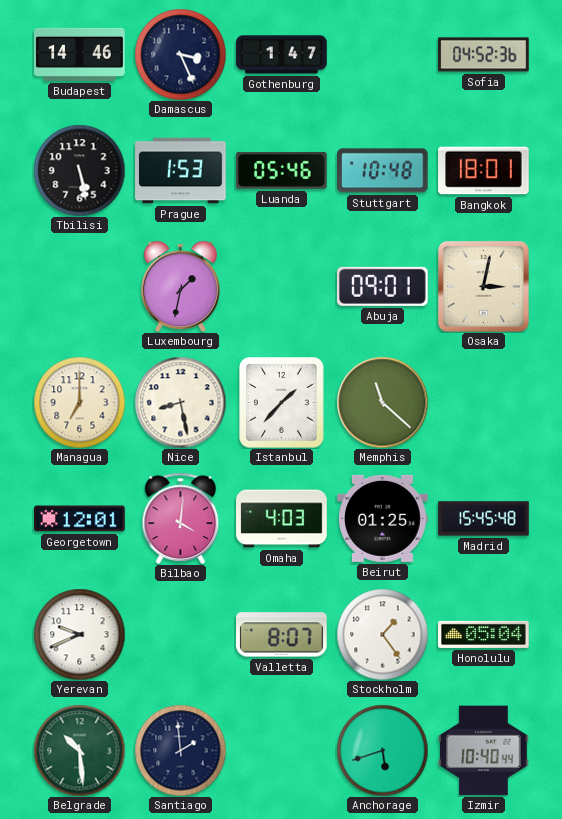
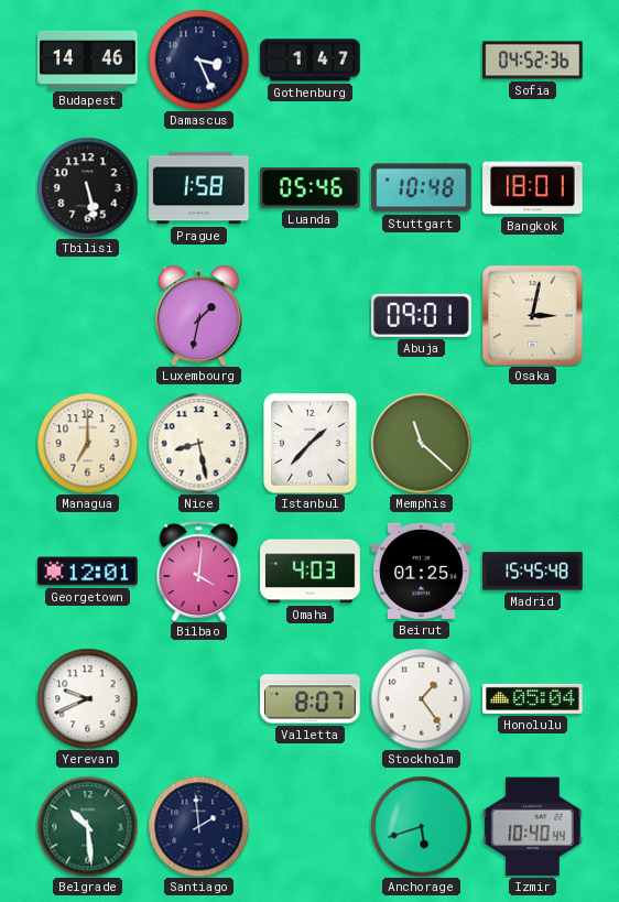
Prague: 1:53 -> 1:58
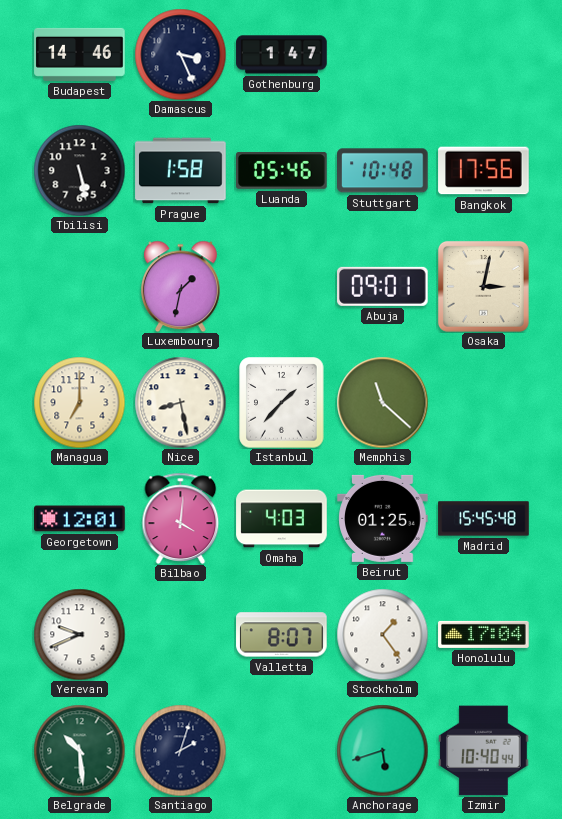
Sofia: 04:52 -> none
Bangkok: 18:01 -> 17:56
Honolulu: 05:04 -> 17:04
Santiago: 1:59 -> 2:03
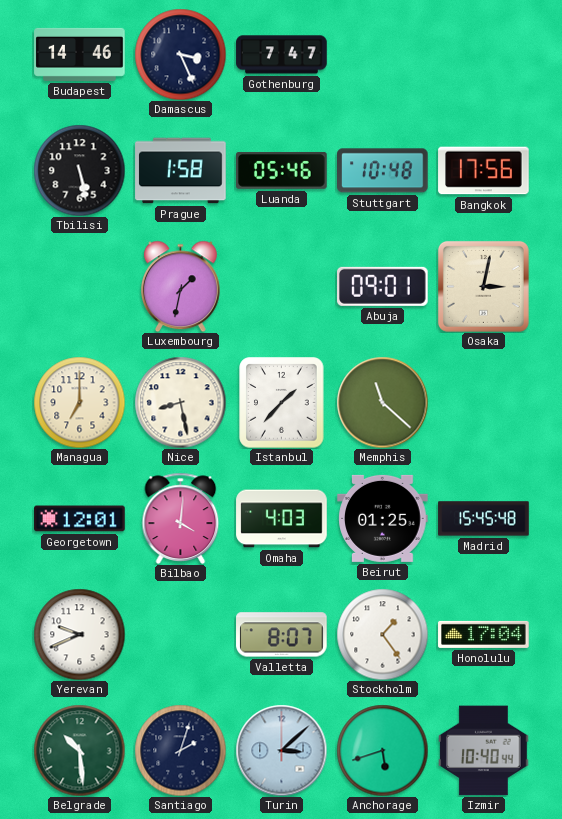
Gothenburg: 1:47 -> 7:47
Turin: none -> 3:08
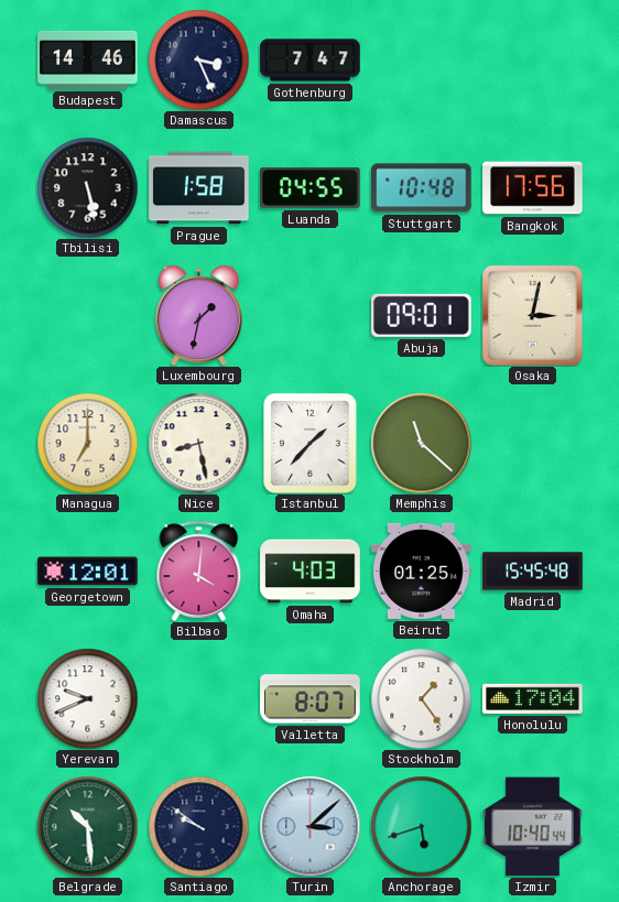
Luanda: 05:46 -> 04:55
Santiago: 2:03 -> 9:51
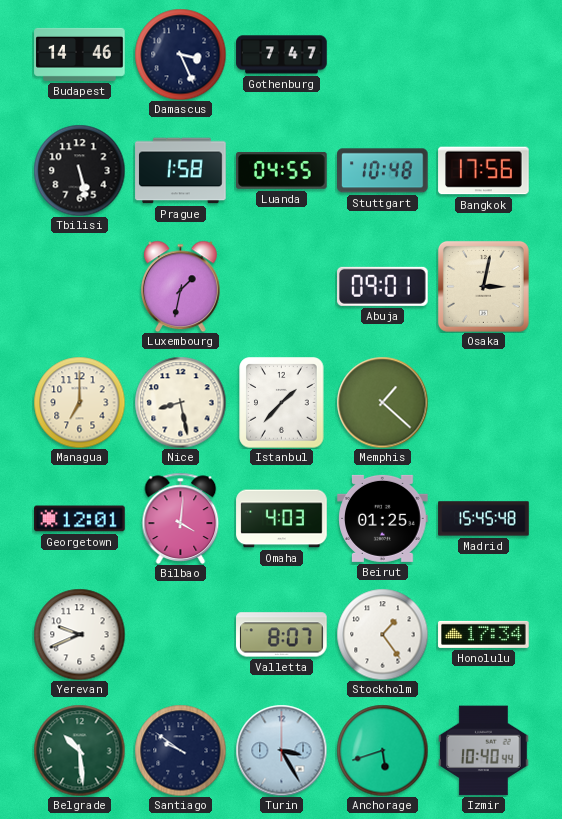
Memphis: 11:22 -> 1:22
Honolulu: 17:04 -> 17:34
Turin: 3:08 -> 3:25
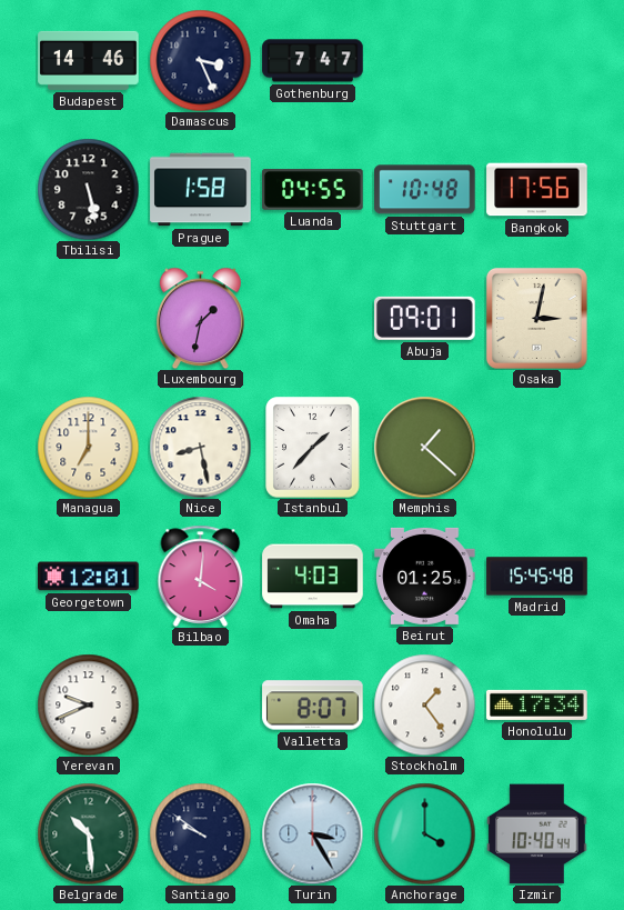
Anchorage: 5:42 -> 4:00
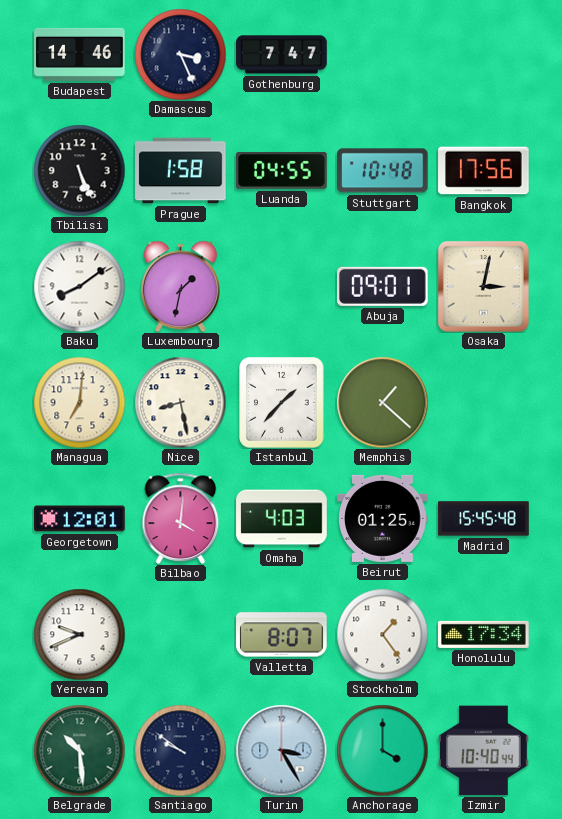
Tbilisi: 5:28 -> 5:26
Baku: none -> 8:09
Managua: 7:00 -> 7:01
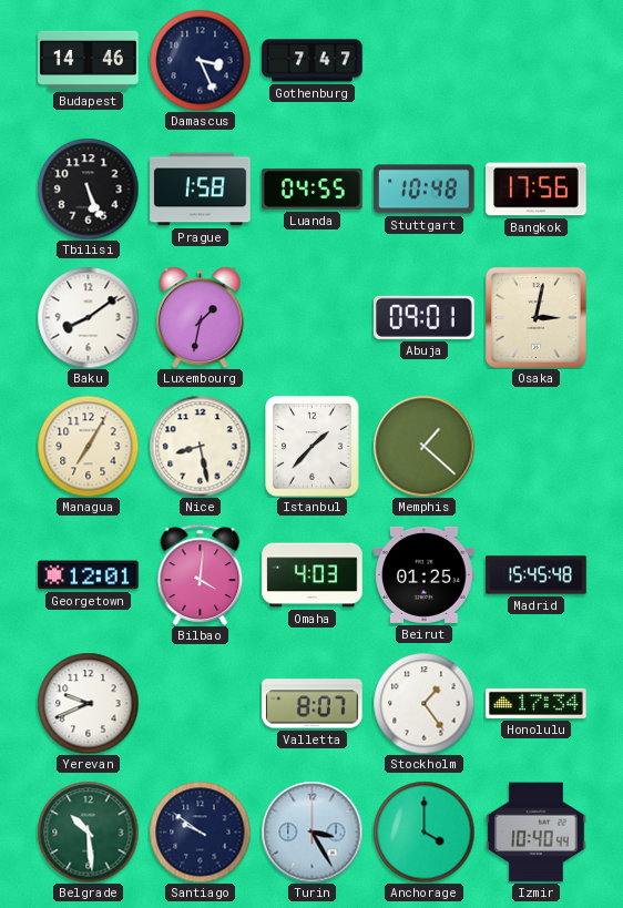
Managua: 7:01 -> 7:05
